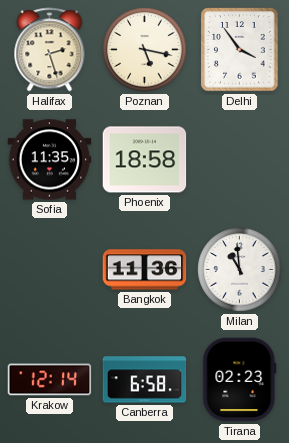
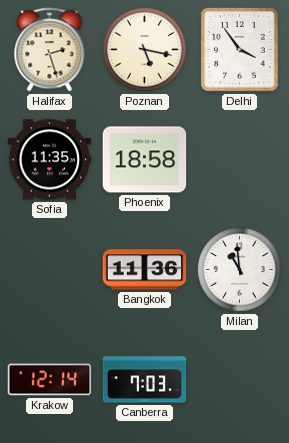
Canberra: 6:58 -> 7:03
Tirana: 02:23 -> none
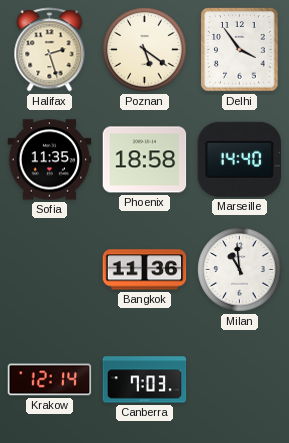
Poznan: 5:17 -> 5:21
Marseille: none -> 14:40
